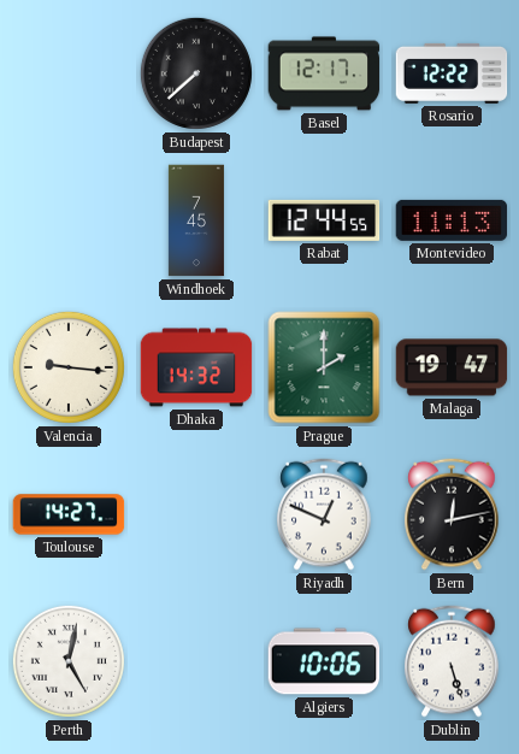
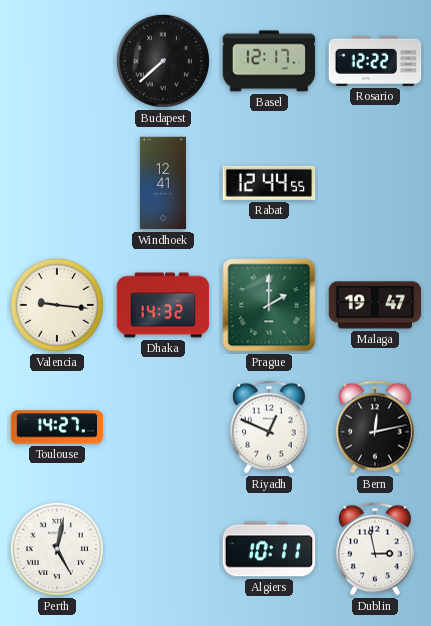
Windhoek: 7:45 -> 12:41
Montevideo: 11:13 -> none
Algiers: 10:06 -> 10:11
Dublin: 5:27 -> 2:58
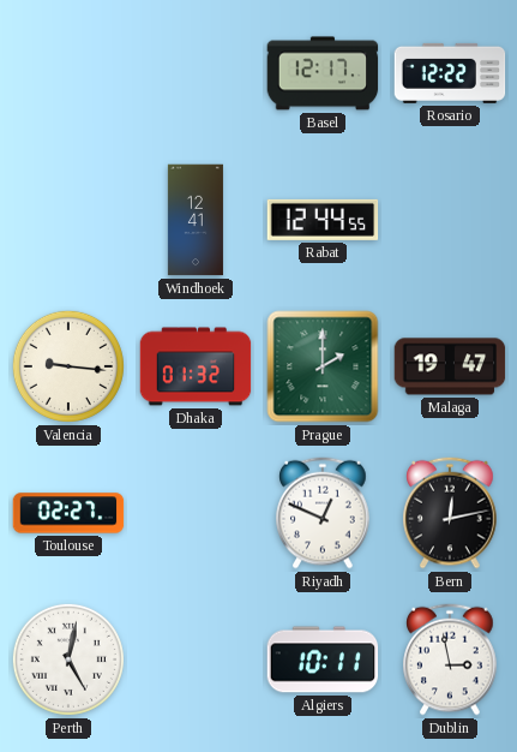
Budapest: 7:38 -> none
Dhaka: 14:32 -> 01:32
Toulouse: 14:27 -> 02:27
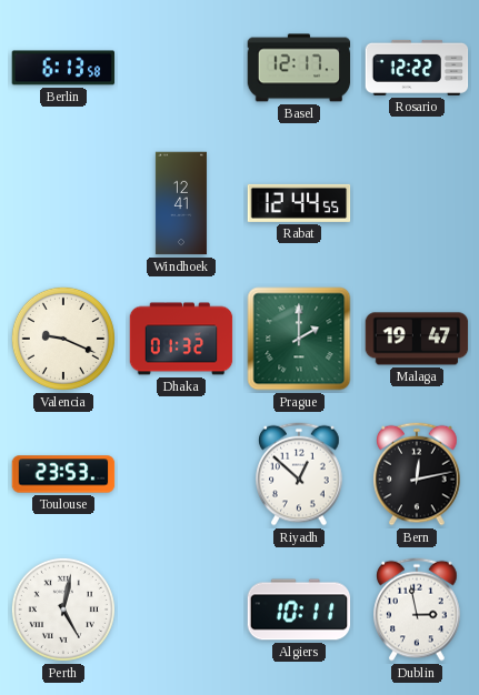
Berlin: none -> 6:13
Valencia: 9:16 -> 9:19
Toulouse: 02:27 -> 23:53
Riyadh: 12:49 -> 12:52
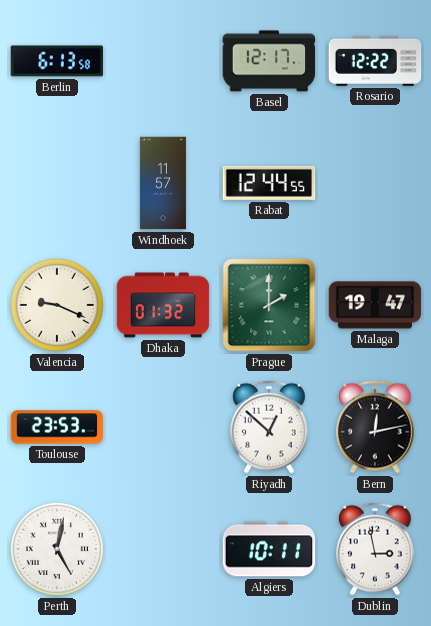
Windhoek: 12:41 -> 11:57
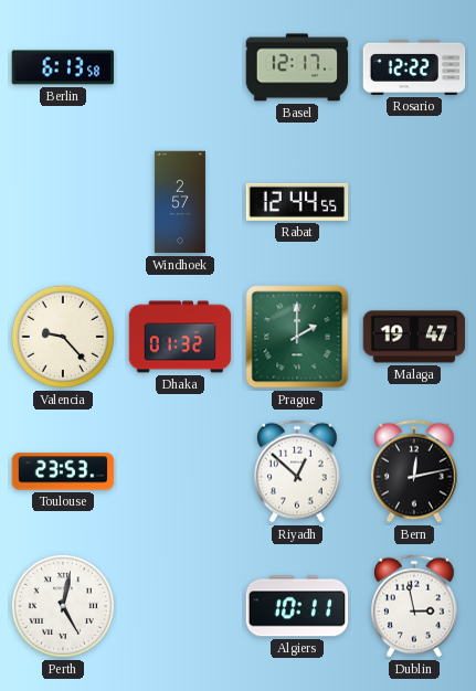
Windhoek: 11:57 -> 2:57
Valencia: 9:19 -> 9:23
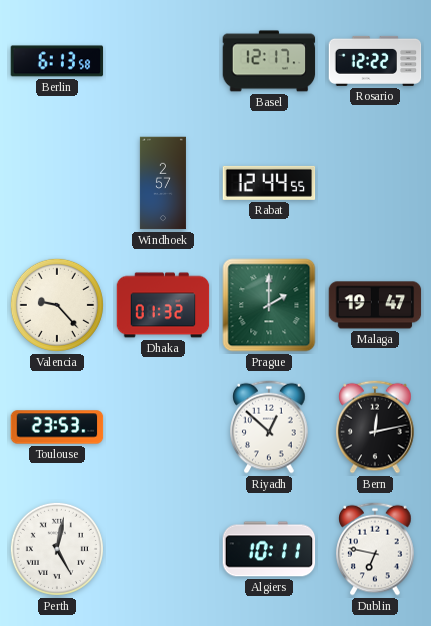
Dublin: 2:58 -> 6:47
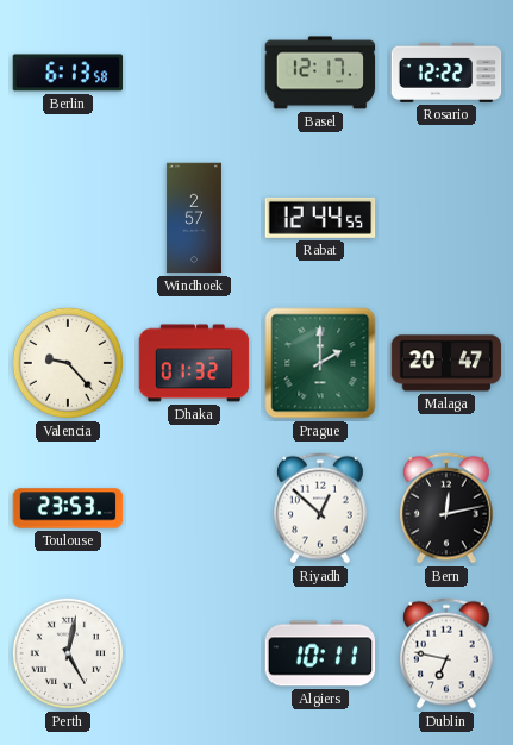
Malaga: 19:47 -> 20:47
